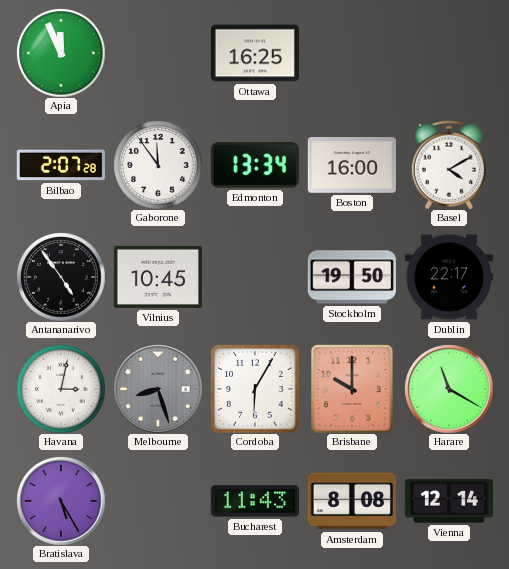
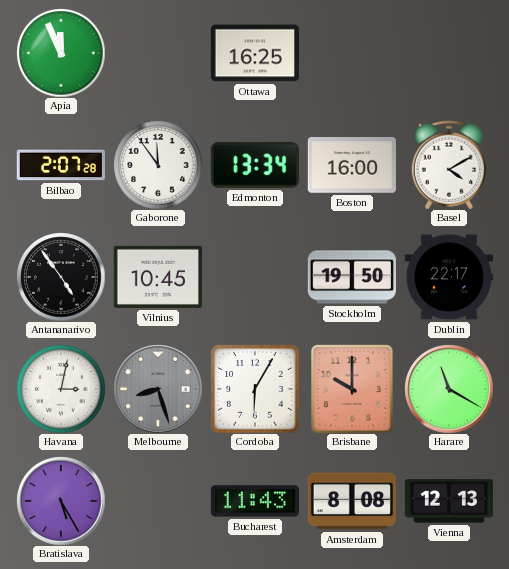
Vienna: 12:14 -> 12:13
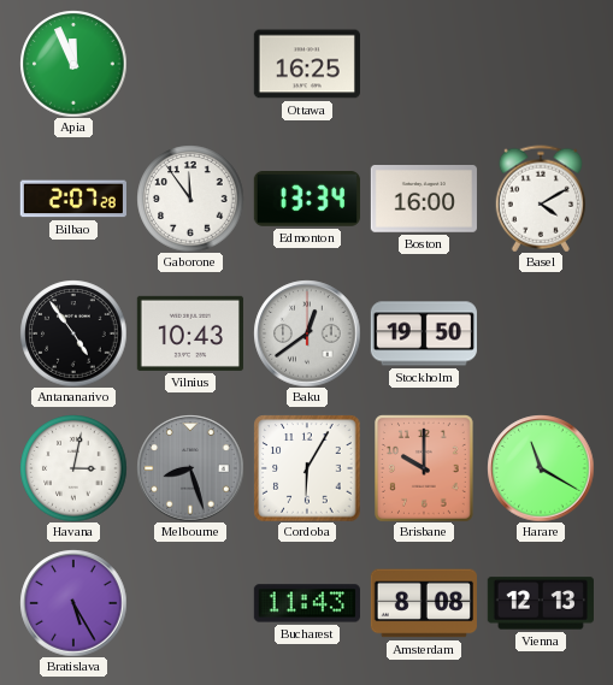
Vilnius: 10:45 -> 10:43
Baku: none -> 12:39
Dublin: 22:17 -> none
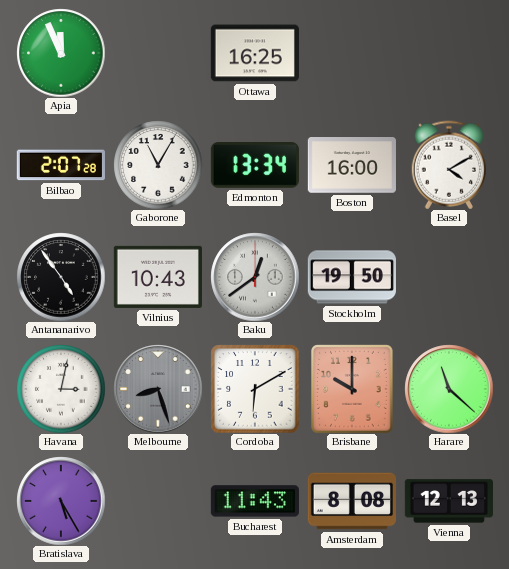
Gaborone: 11:54 -> 11:05
Cordoba: 6:05 -> 6:10
Harare: 11:20 -> 11:22
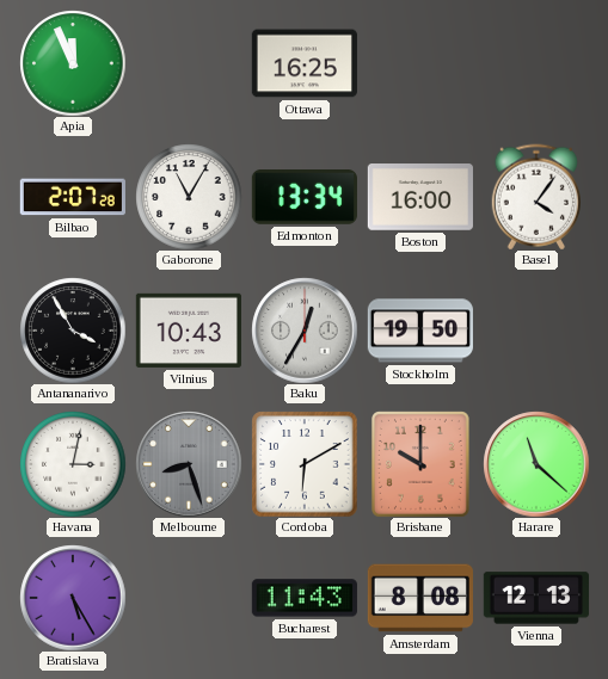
Basel: 4:10 -> 4:06
Antananarivo: 4:54 -> 3:55
Baku: 12:39 -> 12:35
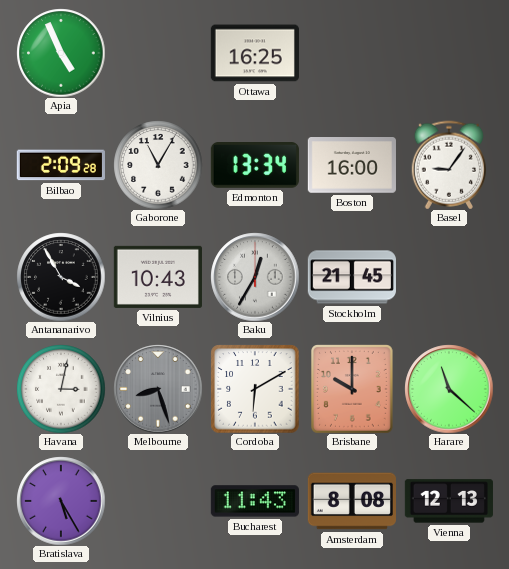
Apia: 11:56 -> 4:56
Bilbao: 2:07 -> 2:09
Basel: 4:06 -> 9:06
Stockholm: 19:50 -> 21:45
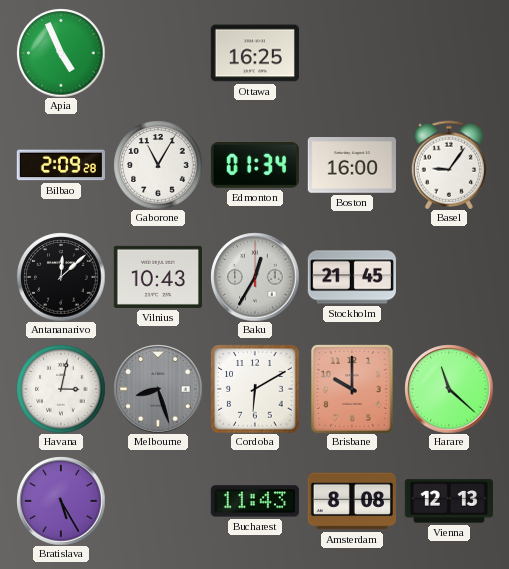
Edmonton: 13:34 -> 01:34
Antananarivo: 3:55 -> 12:08
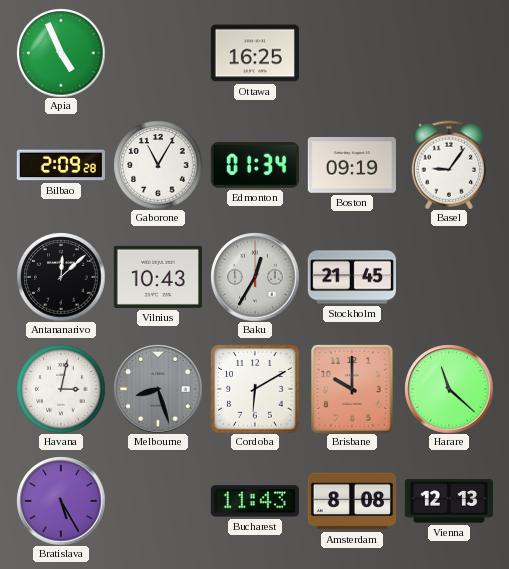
Boston: 16:00 -> 09:19
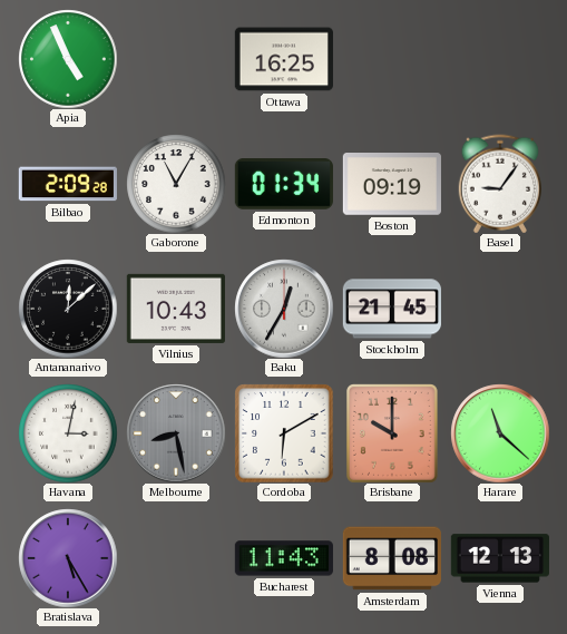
Melbourne: 8:27 -> 8:28
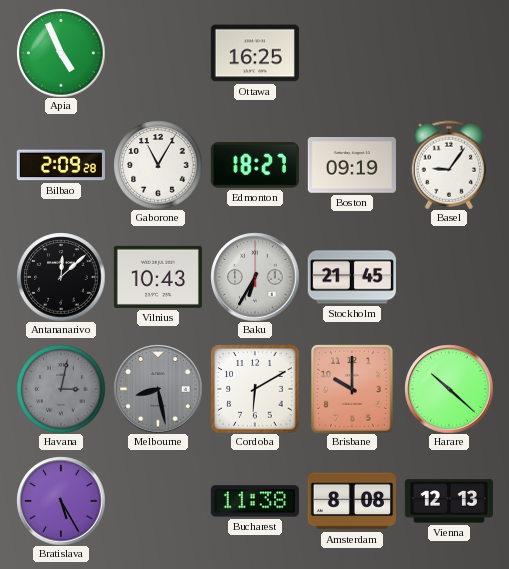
Edmonton: 01:34 -> 18:27
Baku: 12:35 -> 6:35
Havana dial: white -> grey
Harare: 11:22 -> 10:22
Bucharest: 11:43 -> 11:38
